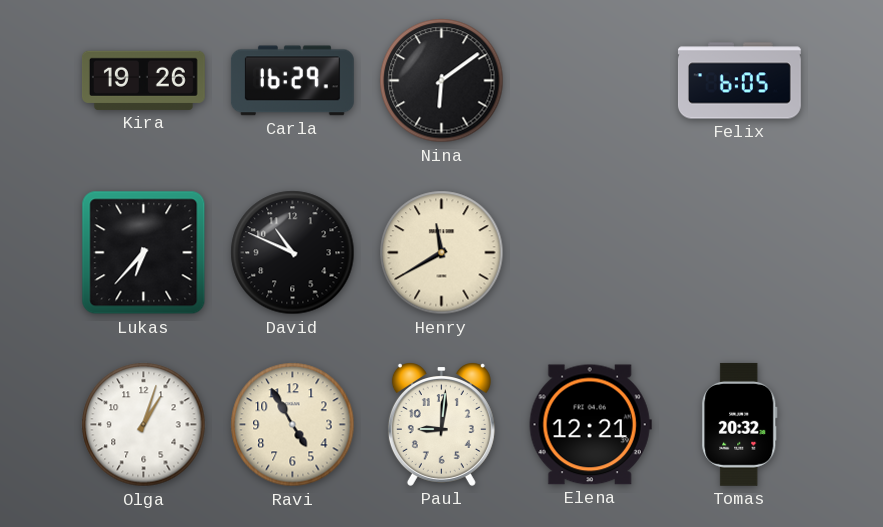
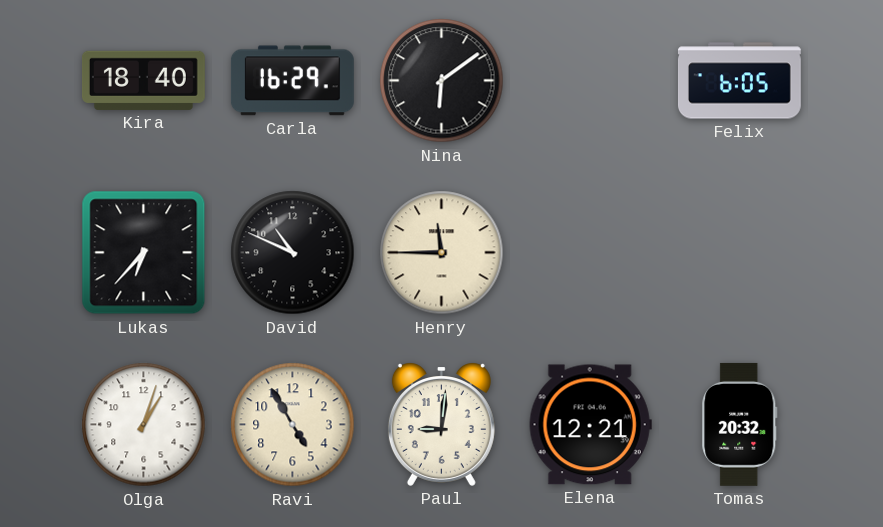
Kira: 19:26 -> 18:40
Henry: 11:40 -> 11:45
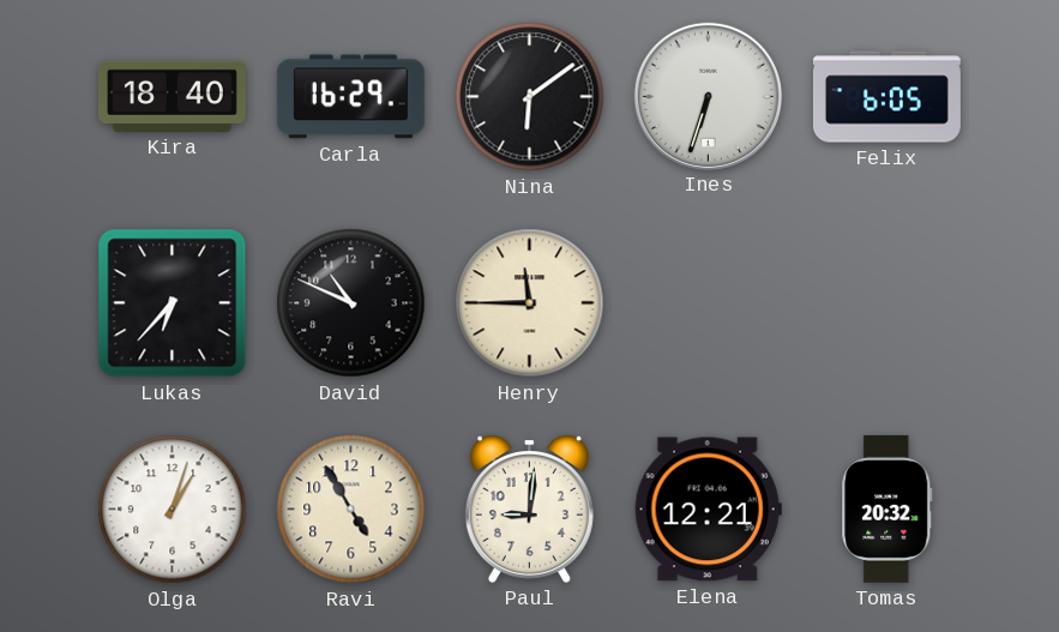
Ines: none -> 6:33
